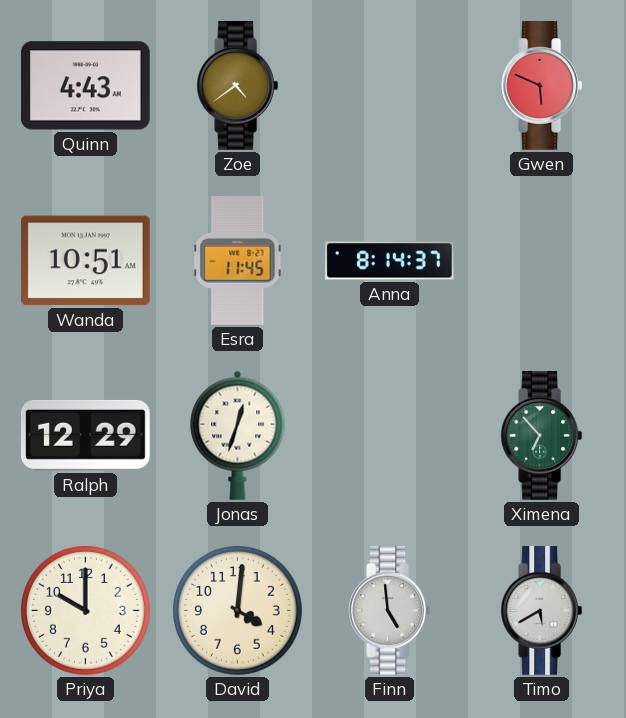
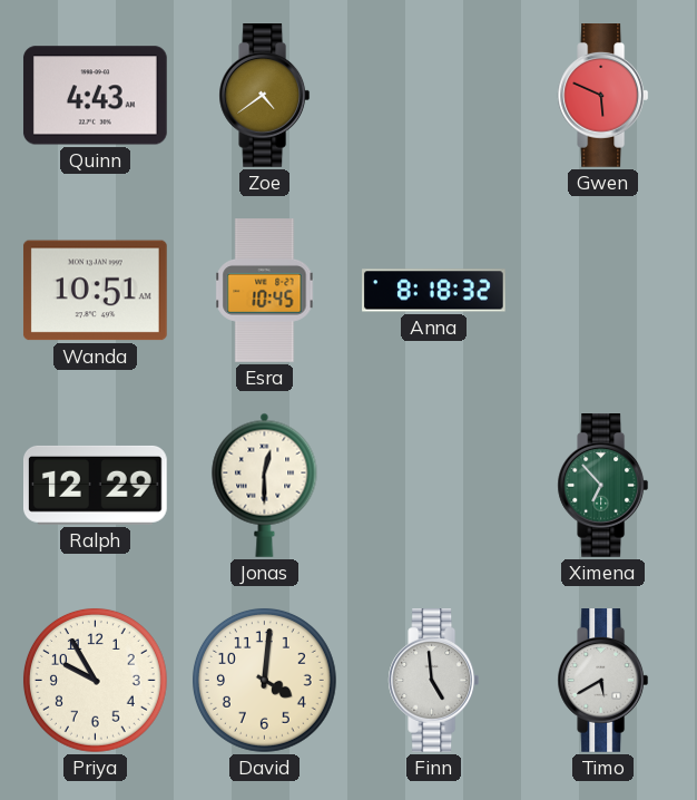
Esra: 11:45 -> 10:45
Anna: 8:14 -> 8:18
Jonas: 12:33 -> 12:30
Priya: 10:00 -> 9:55
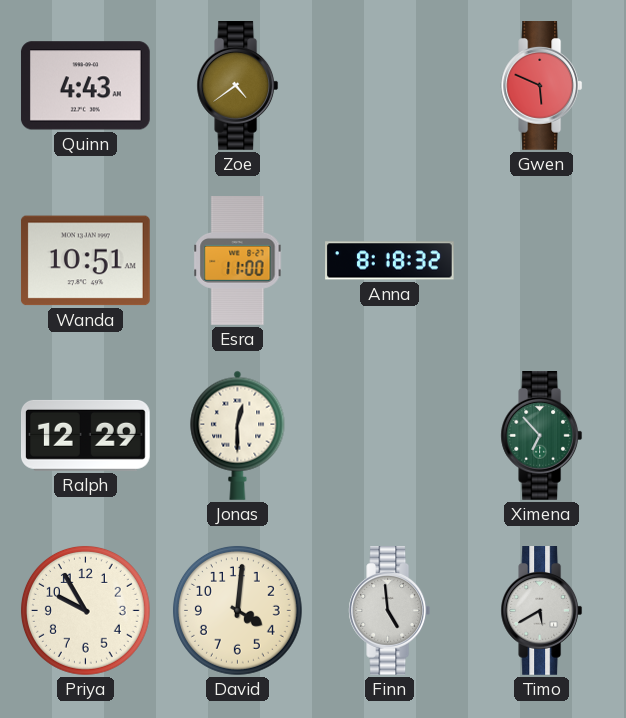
Esra: 10:45 -> 11:00
